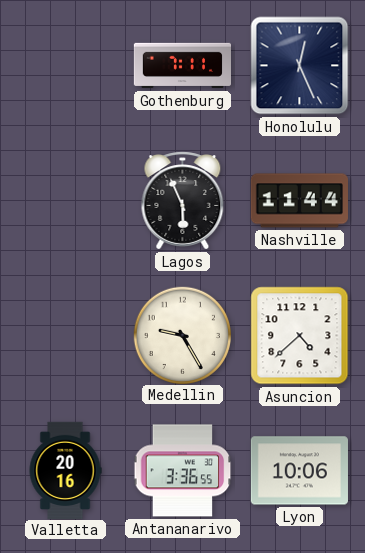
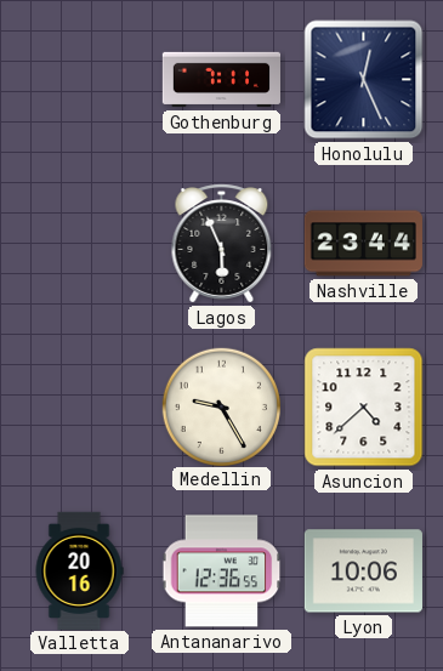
Nashville: 11:44 -> 23:44
Antananarivo: 3:36 -> 12:36
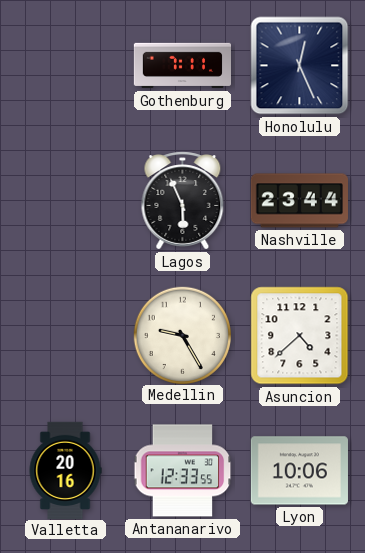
Antananarivo: 12:36 -> 12:33
